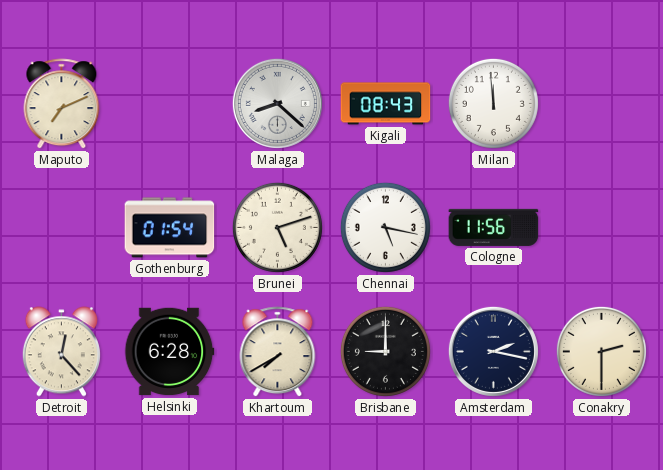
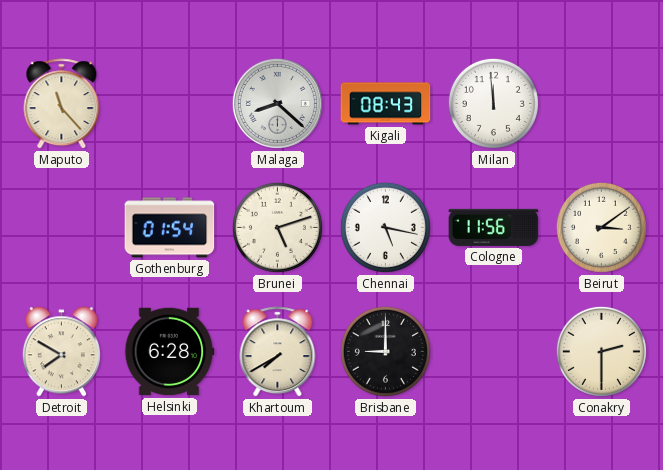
Maputo: 7:11 -> 11:23
Beirut: none -> 3:09
Detroit: 12:23 -> 7:50
Amsterdam: 2:17 -> none
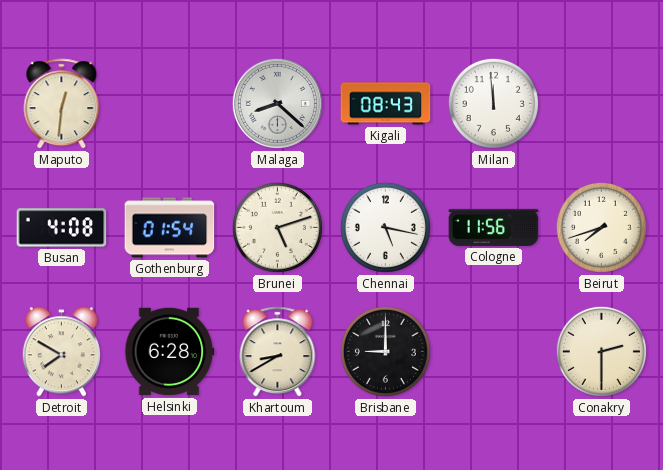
Maputo: 11:23 -> 12:31
Busan: none -> 4:08
Beirut: 3:09 -> 7:42
Khartoum: 7:40 -> 8:40
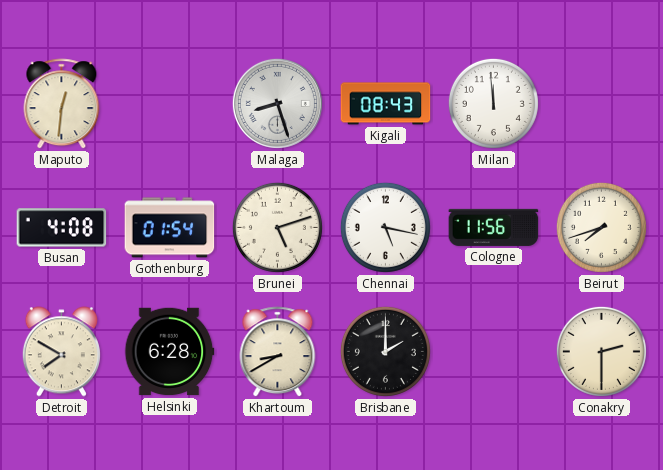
Malaga: 8:22 -> 8:27
Brisbane: 9:00 -> 2:00
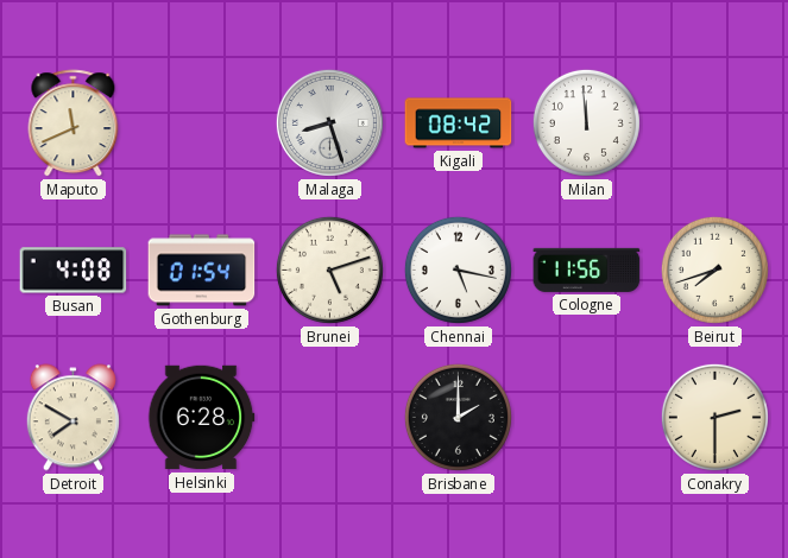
Maputo: 12:31 -> 11:41
Kigali: 08:43 -> 08:42
Khartoum: 8:40 -> none
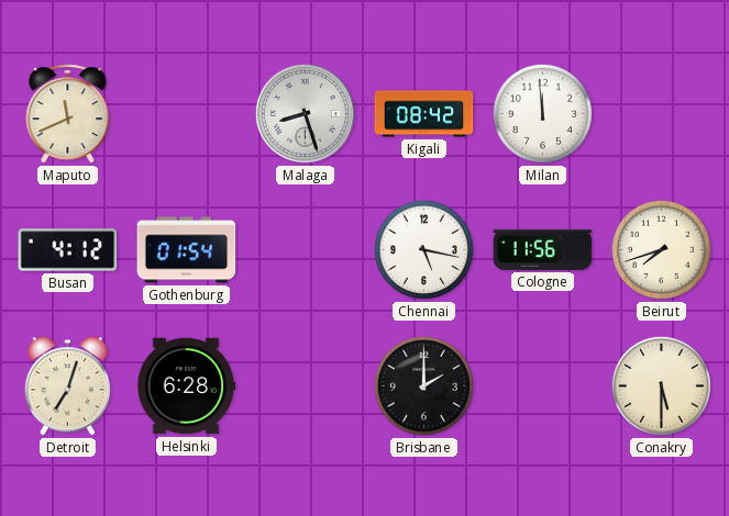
Busan: 4:08 -> 4:12
Brunei: 5:12 -> none
Detroit: 7:50 -> 7:03
Conakry: 2:30 -> 5:30
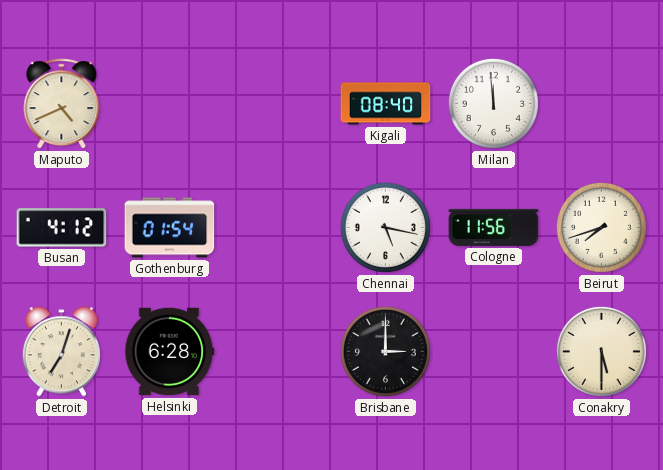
Maputo: 11:41 -> 4:41
Malaga: 8:27 -> none
Kigali: 08:42 -> 08:40
Brisbane: 2:00 -> 3:00
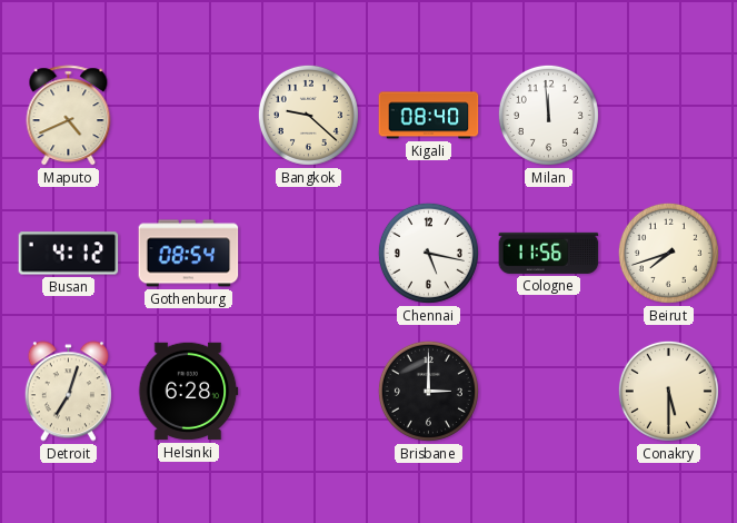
Bangkok: none -> 9:22
Gothenburg: 01:54 -> 08:54
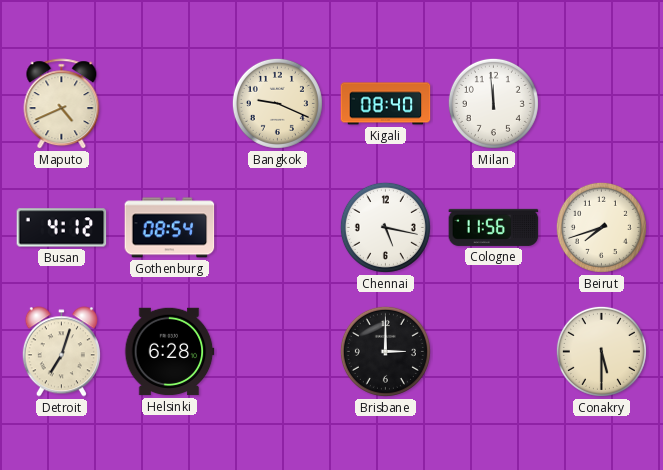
Bangkok: 9:22 -> 9:19
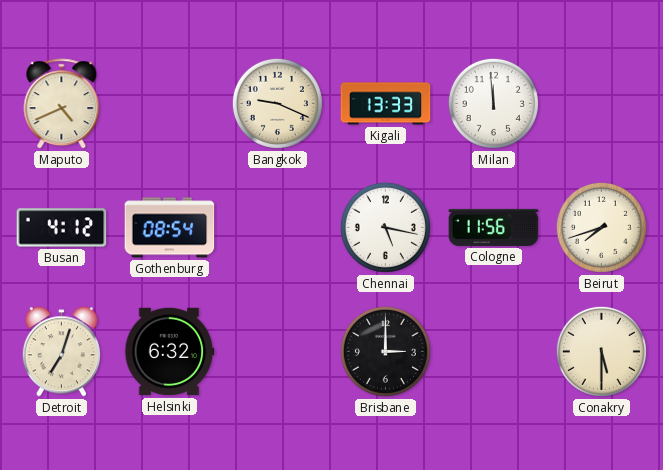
Kigali: 08:40 -> 13:33
Helsinki: 6:28 -> 6:32
